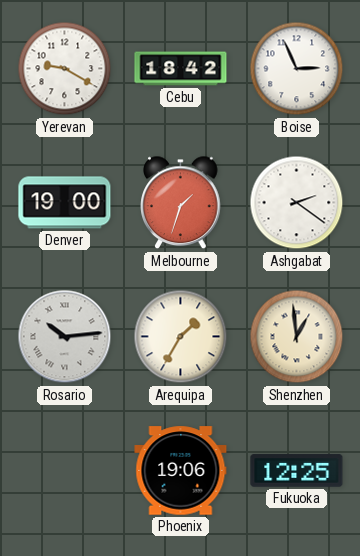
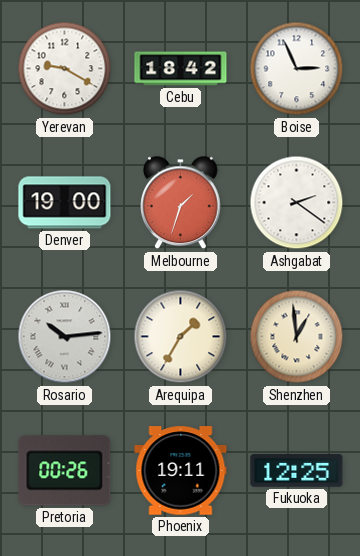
Pretoria: none -> 00:26
Phoenix: 19:06 -> 19:11
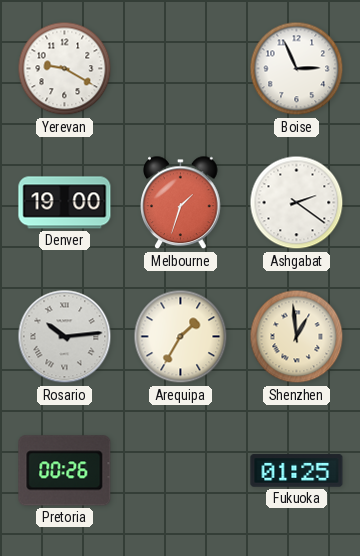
Cebu: 18:42 -> none
Phoenix: 19:11 -> none
Fukuoka: 12:25 -> 01:25
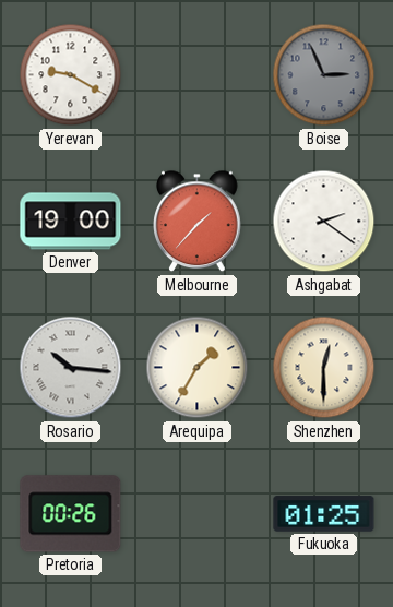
Boise dial: white -> grey
Melbourne: 1:33 -> 1:37
Rosario: 10:14 -> 10:16
Shenzhen: 12:59 -> 12:30
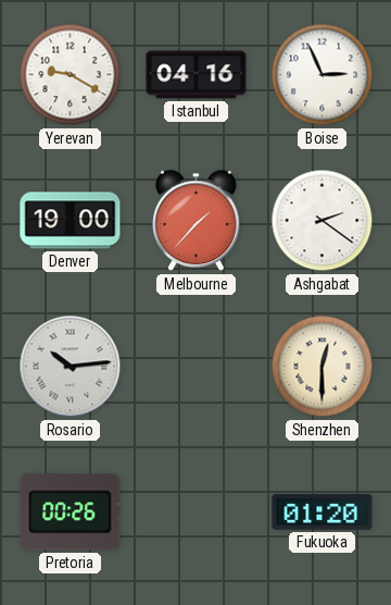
Istanbul: none -> 04:16
Boise dial: grey -> white
Rosario: 10:16 -> 10:14
Arequipa: 1:35 -> none
Fukuoka: 01:25 -> 01:20
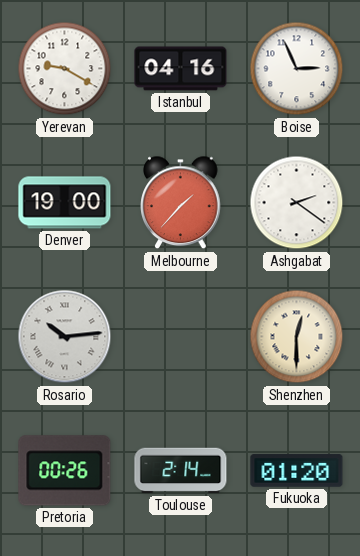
Toulouse: none -> 2:14
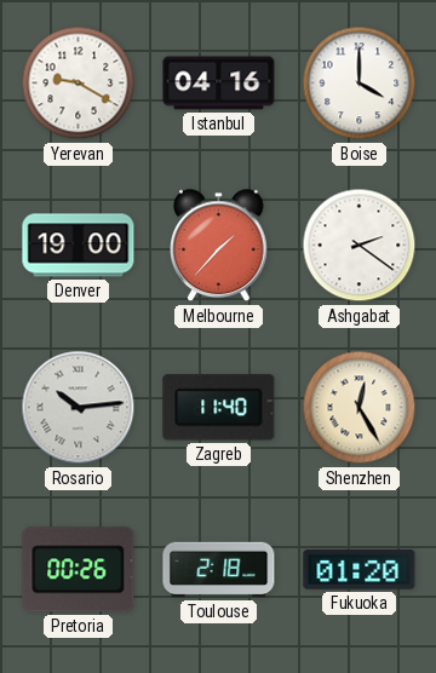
Boise: 2:56 -> 4:00
Zagreb: none -> 11:40
Shenzhen: 12:30 -> 12:25
Toulouse: 2:14 -> 2:18
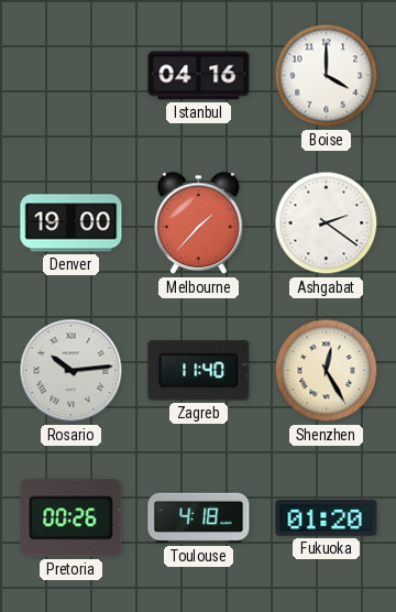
Yerevan: 9:20 -> none
Toulouse: 2:18 -> 4:18
